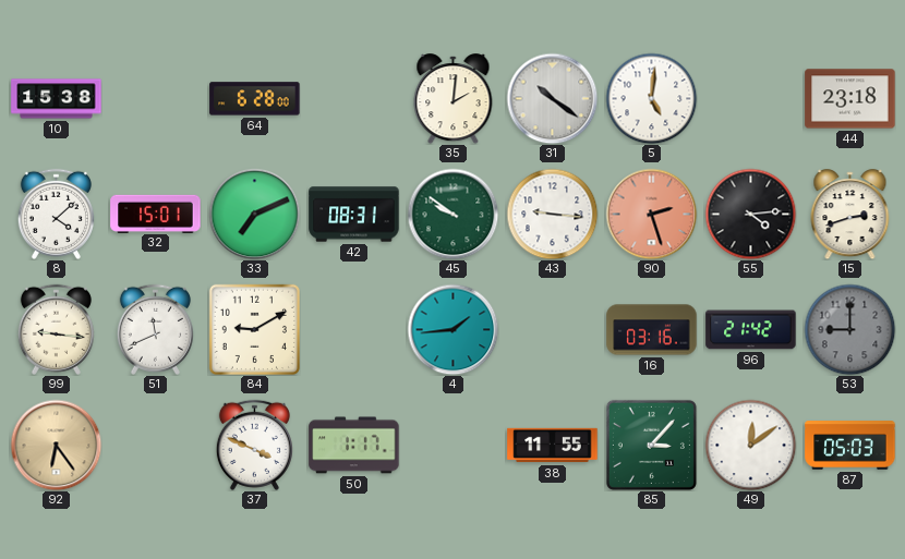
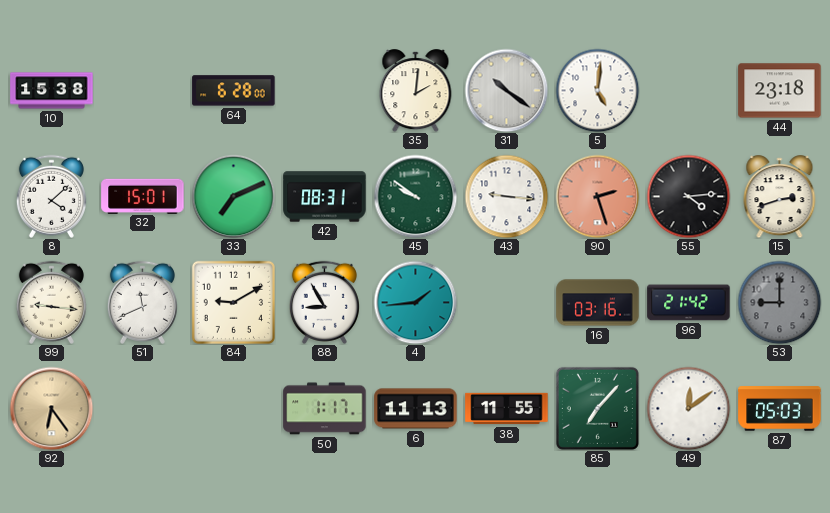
88: none -> 8:55
37: 3:49 -> none
6: none -> 11:13
85: 3:07 -> 7:07
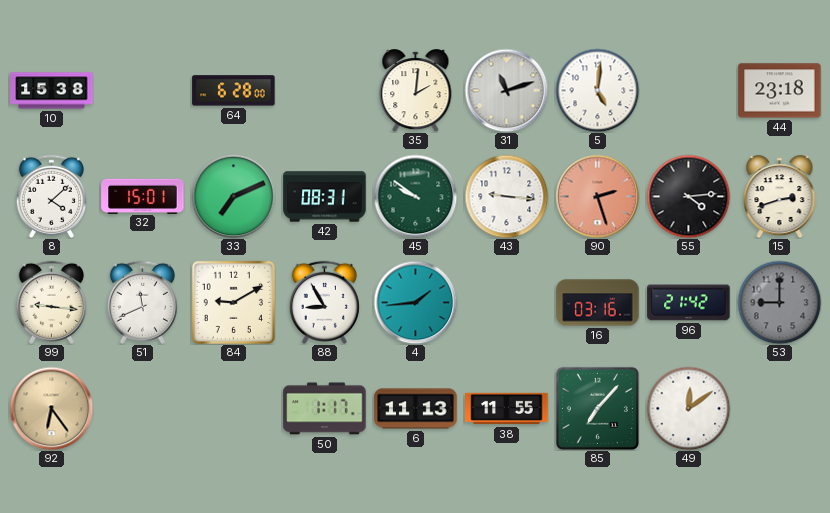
31: 10:21 -> 11:12
87: 05:03 -> none
